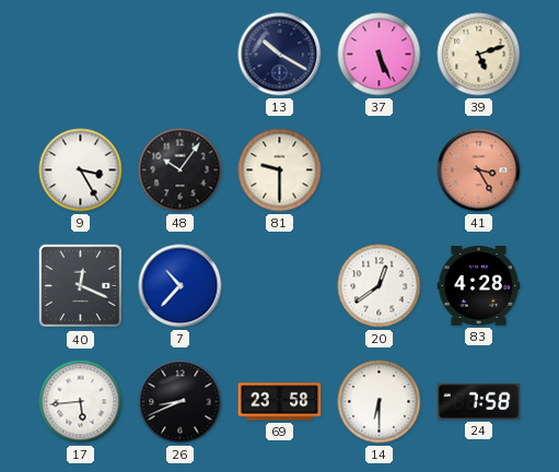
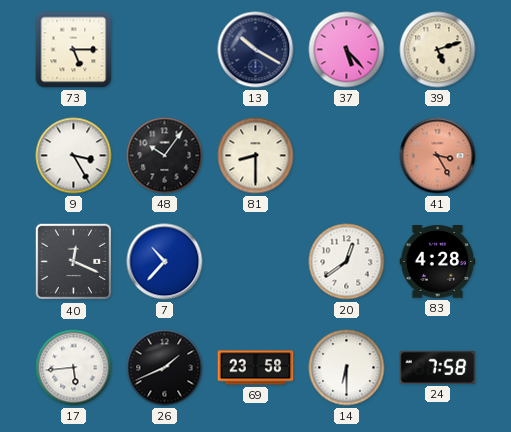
73: none -> 5:15
37: 5:26 -> 5:23
81: 9:30 -> 8:30
26: 8:41 -> 1:41
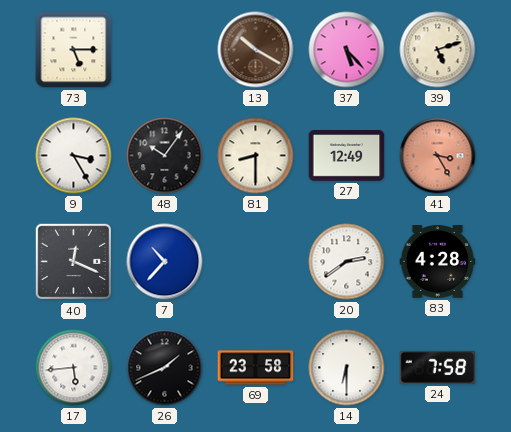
13 dial: navy -> brown
27: none -> 12:49
20: 12:39 -> 2:39
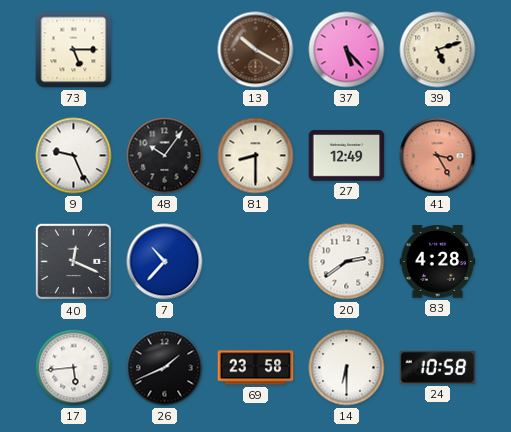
9: 3:25 -> 9:26
24: 7:58 -> 10:58
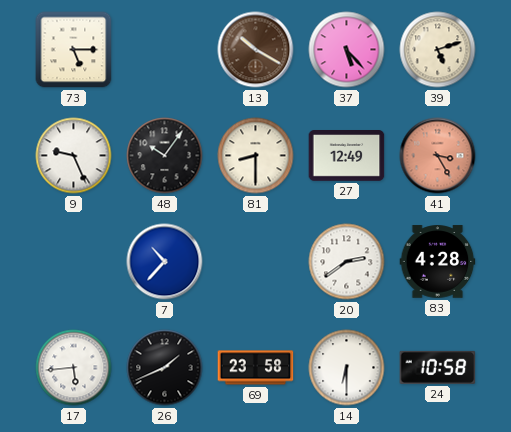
40: 12:19 -> none
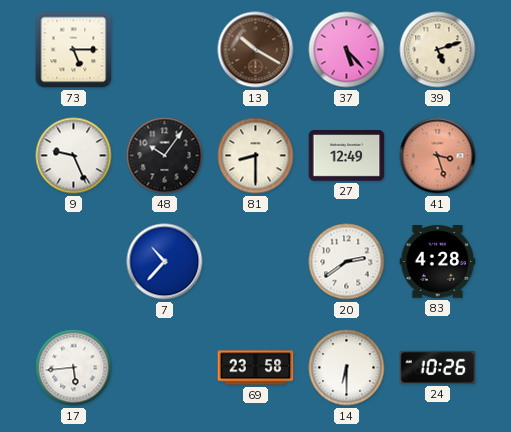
41: 3:25 -> 3:27
26: 1:41 -> none
24: 10:58 -> 10:26
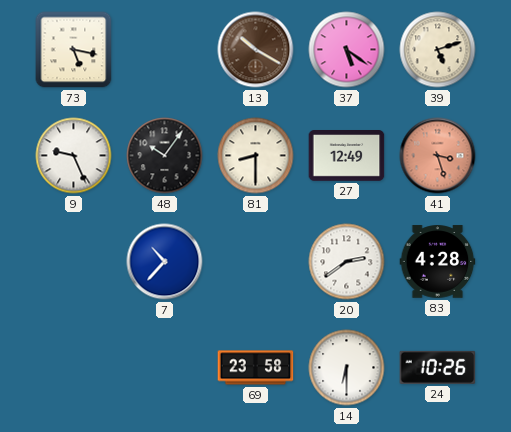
73: 5:15 -> 5:17
37: 5:23 -> 5:21
17: 5:44 -> none
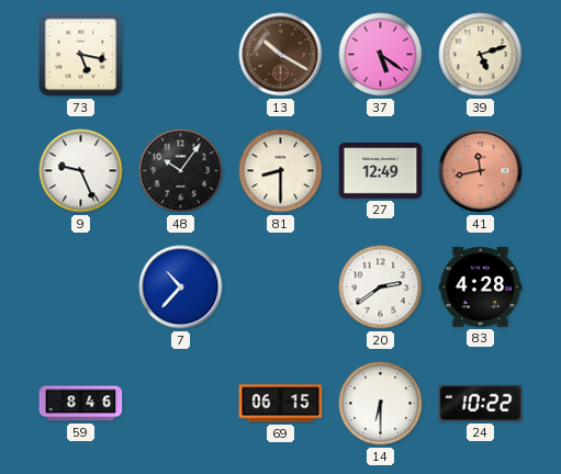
41: 3:27 -> 11:43
59: none -> 8:46
69: 23:58 -> 06:15
24: 10:26 -> 10:22
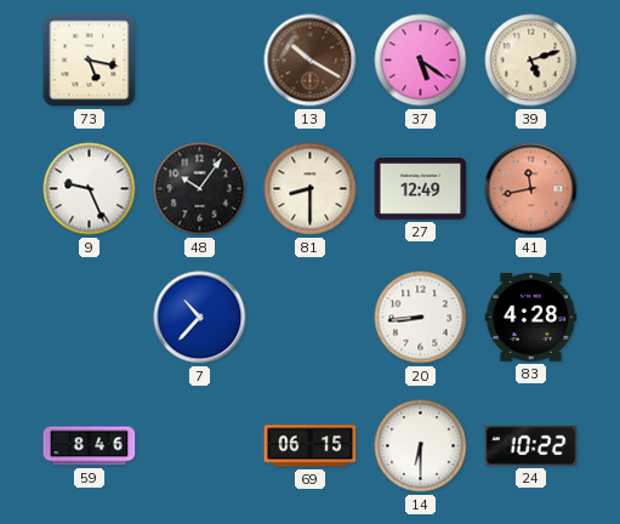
20: 2:39 -> 8:44
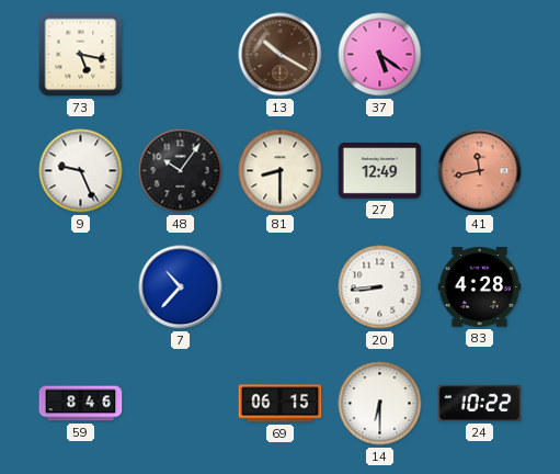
39: 5:12 -> none
